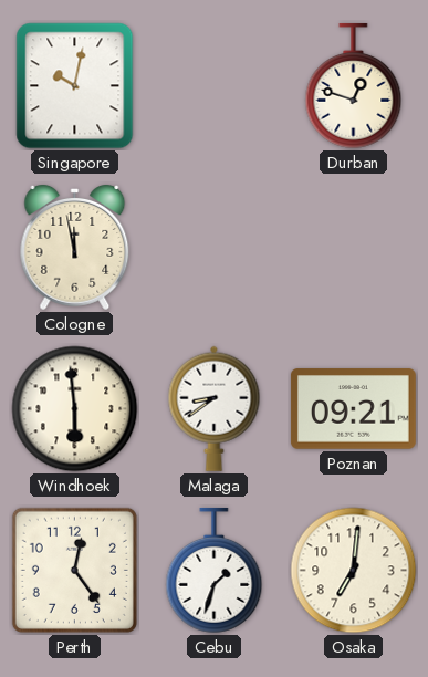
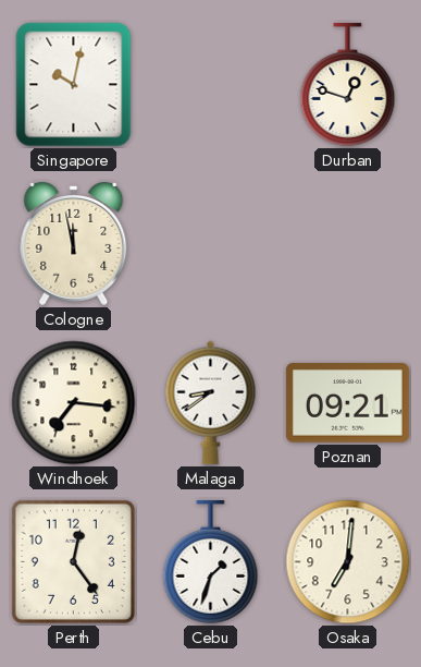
Windhoek: 5:59 -> 7:16
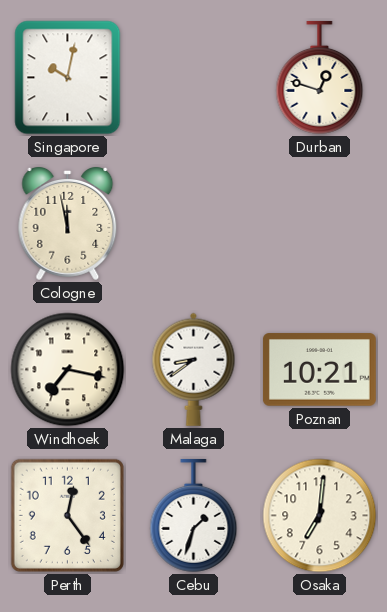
Windhoek: 7:16 -> 7:17
Poznan: 09:21 -> 10:21
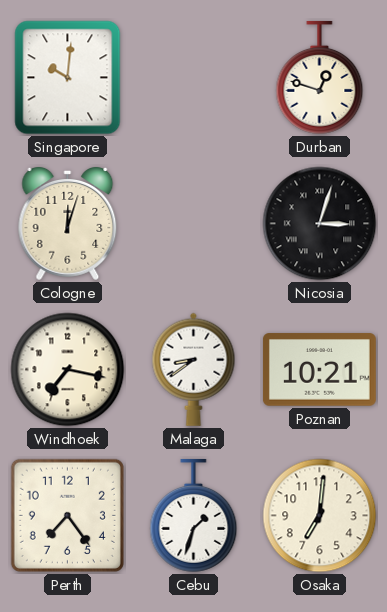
Singapore: 10:02 -> 10:01
Cologne: 11:58 -> 12:03
Nicosia: none -> 3:03
Perth: 12:24 -> 7:24
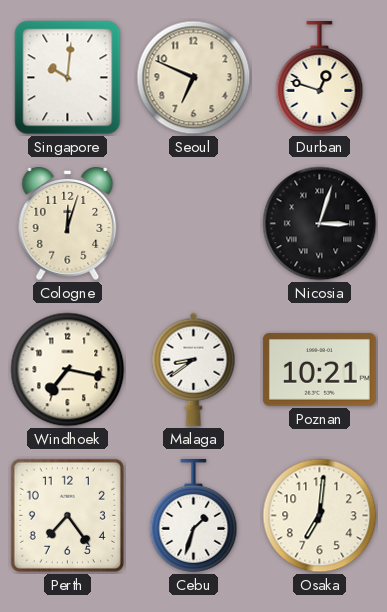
Seoul: none -> 6:49
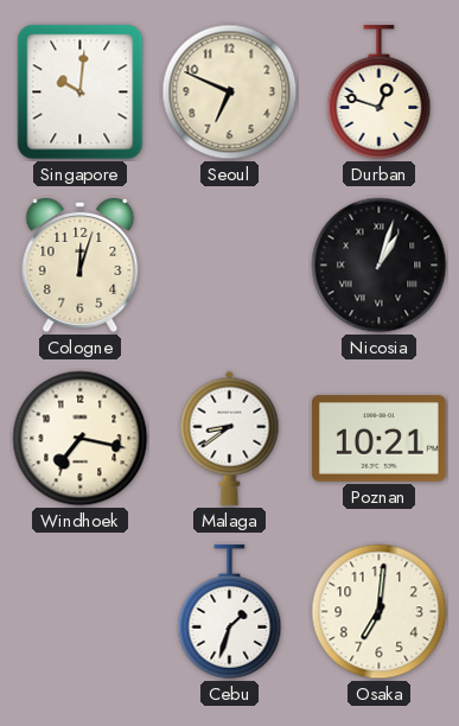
Nicosia: 3:03 -> 1:03
Perth: 7:24 -> none
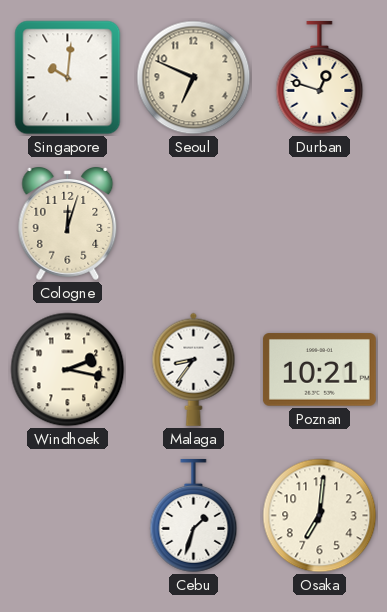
Nicosia: 1:03 -> none
Windhoek: 7:17 -> 2:17
Malaga: 8:39 -> 8:36
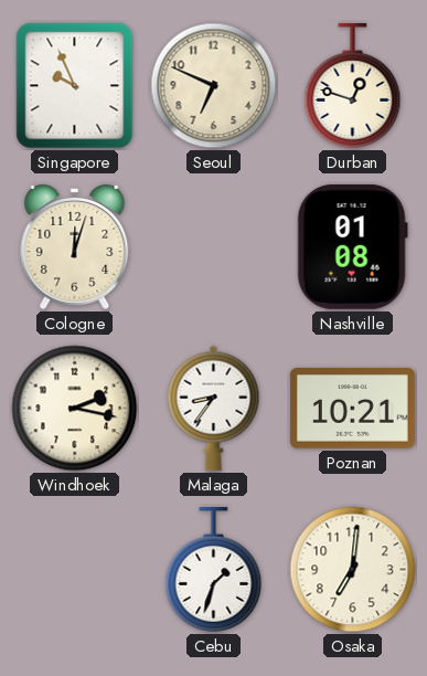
Singapore: 10:01 -> 9:56
Nashville: none -> 01:08
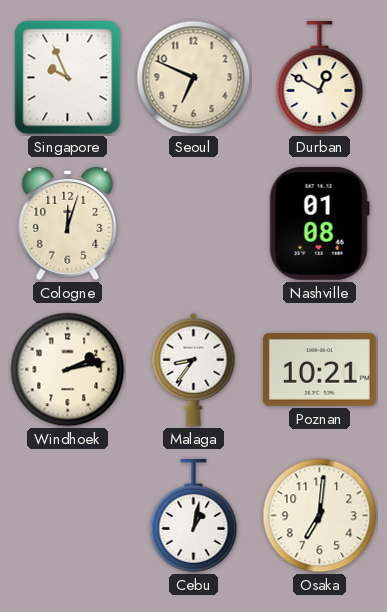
Durban: 12:48 -> 12:50
Windhoek: 2:17 -> 2:13
Cebu: 1:33 -> 1:02
